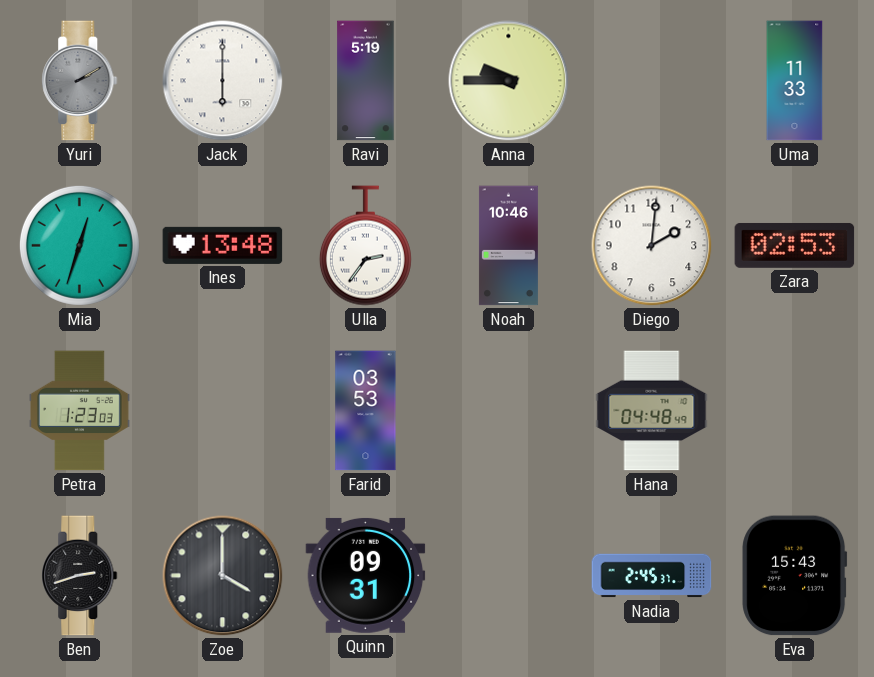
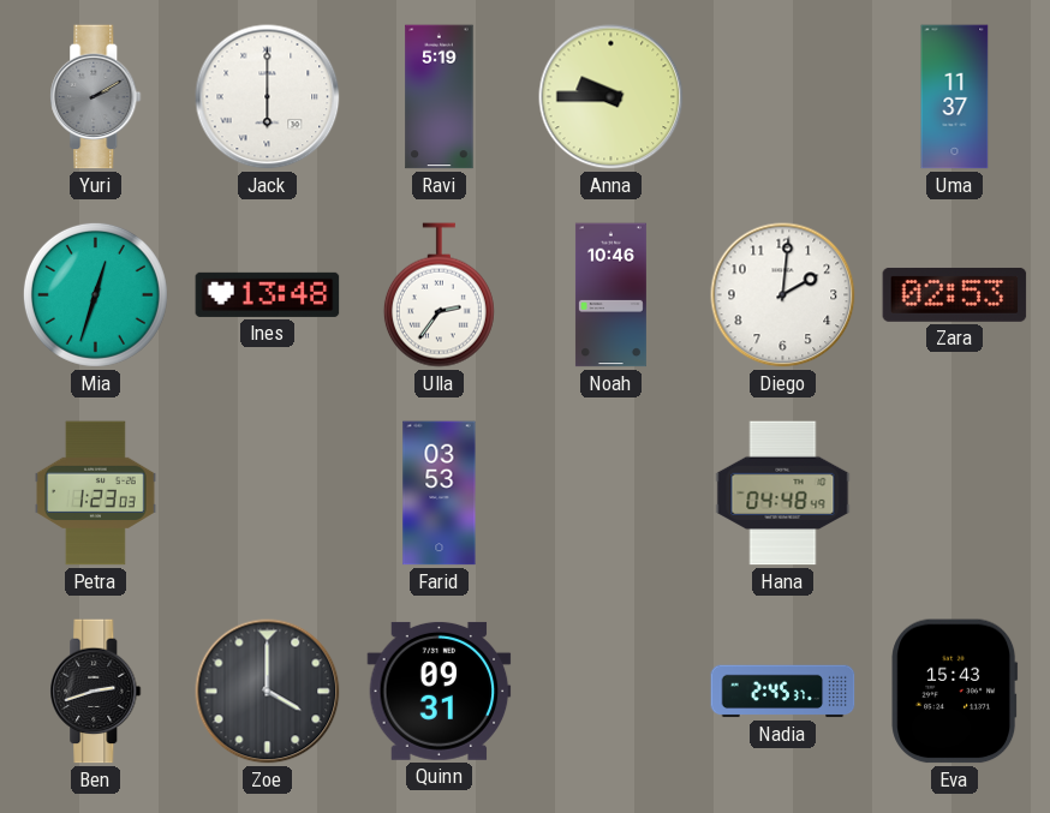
Uma: 11:33 -> 11:37
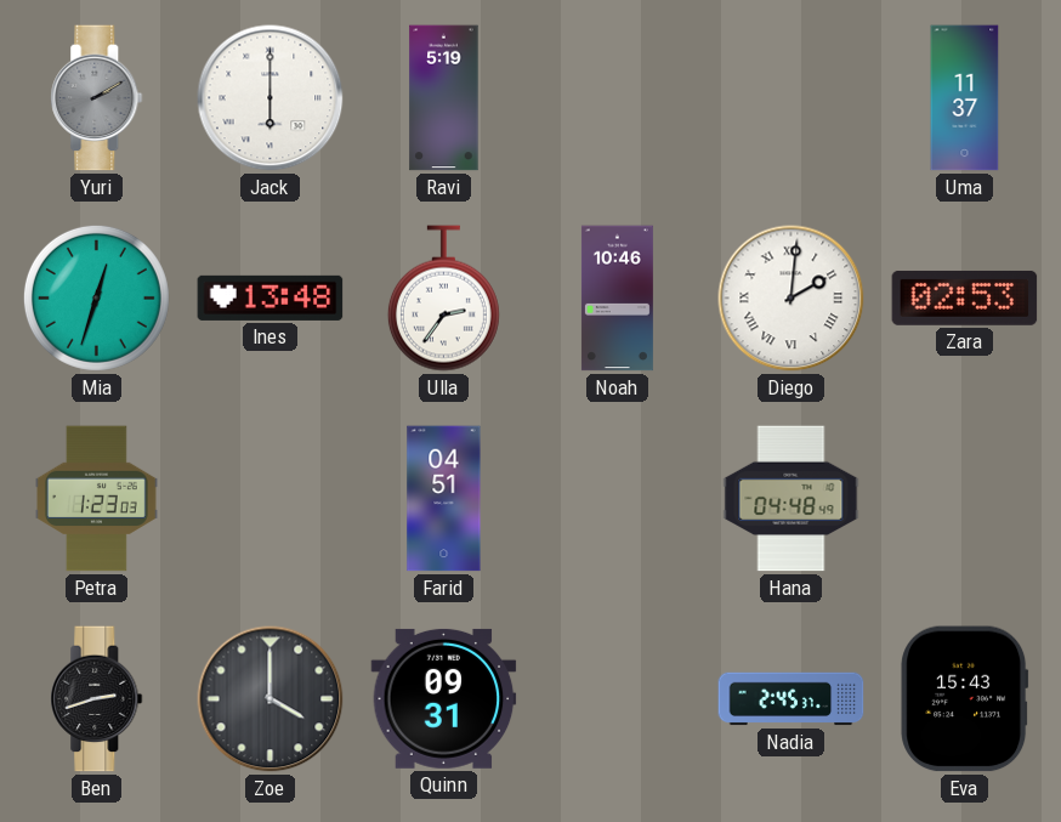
Anna: 9:45 -> none
Diego numerals: Arabic -> Roman
Farid: 03:53 -> 04:51
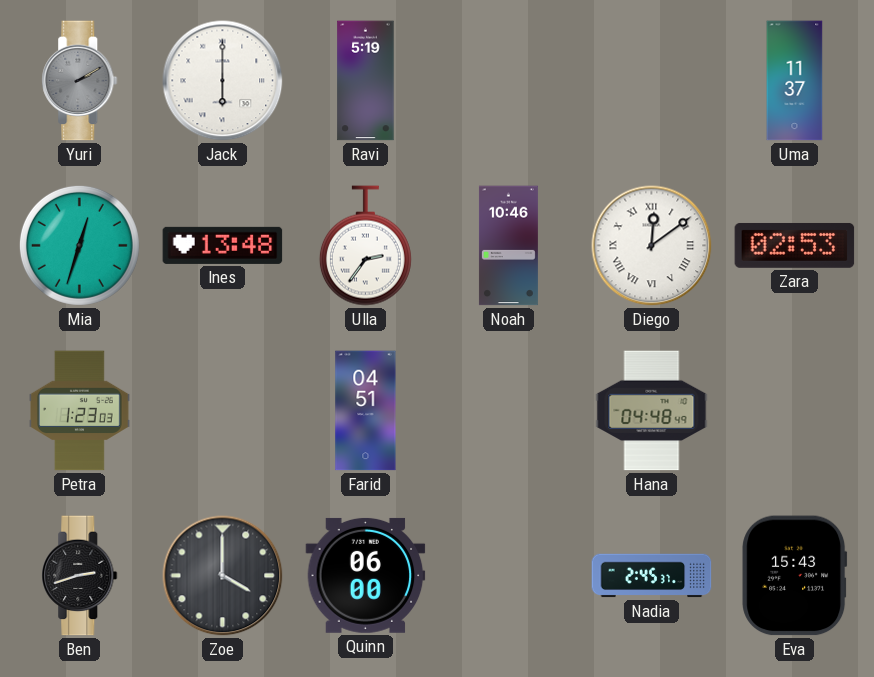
Diego: 2:01 -> 12:09
Quinn: 09:31 -> 06:00
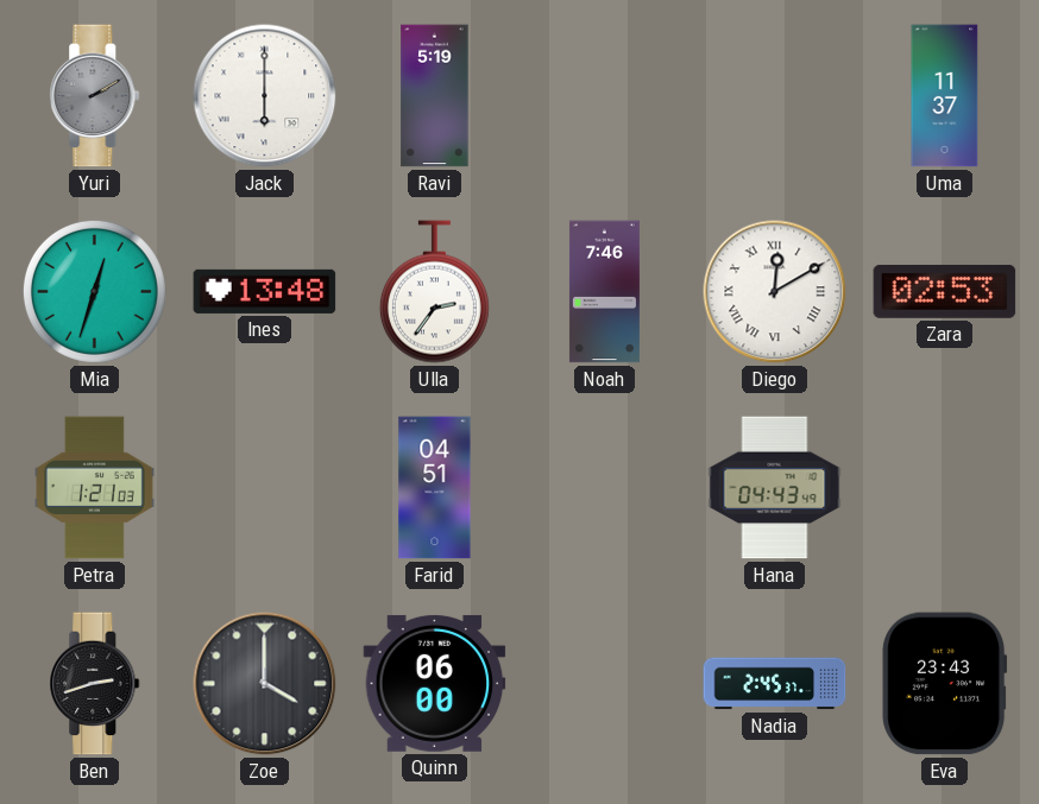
Noah: 10:46 -> 7:46
Diego: 12:09 -> 12:10
Petra: 1:23 -> 1:21
Hana: 04:48 -> 04:43
Eva: 15:43 -> 23:43
